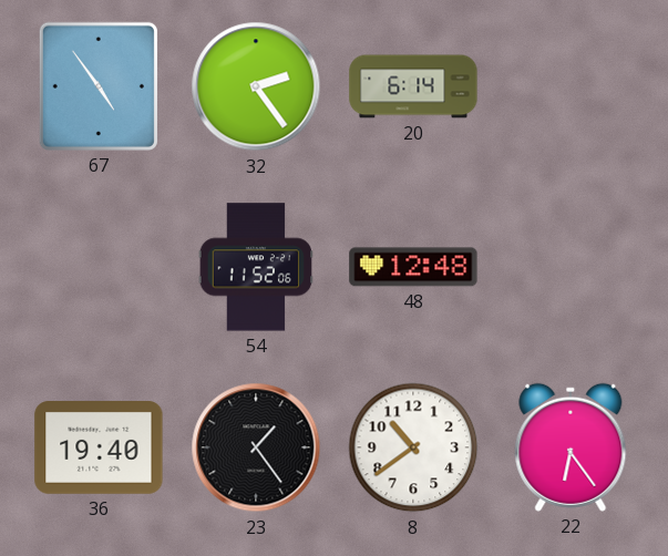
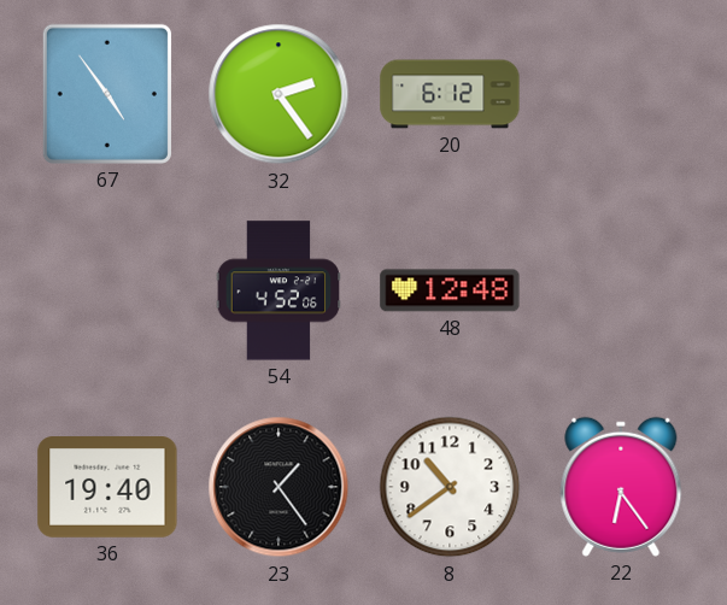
20: 6:14 -> 6:12
54: 11:52 -> 4:52
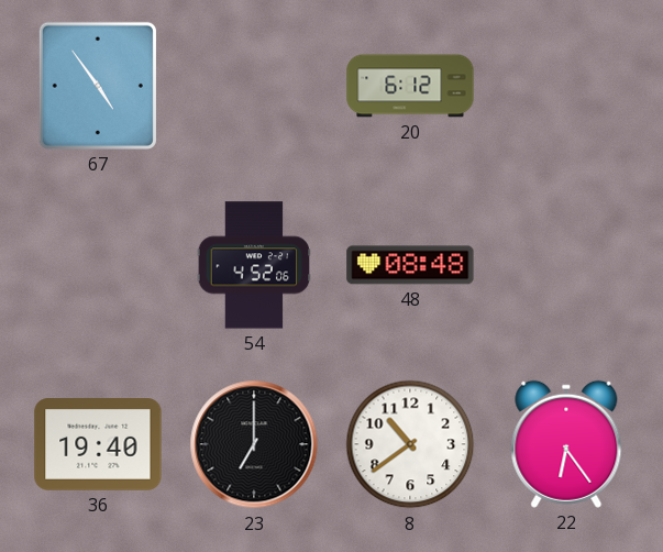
32: 2:24 -> none
48: 12:48 -> 08:48
23: 1:24 -> 7:00
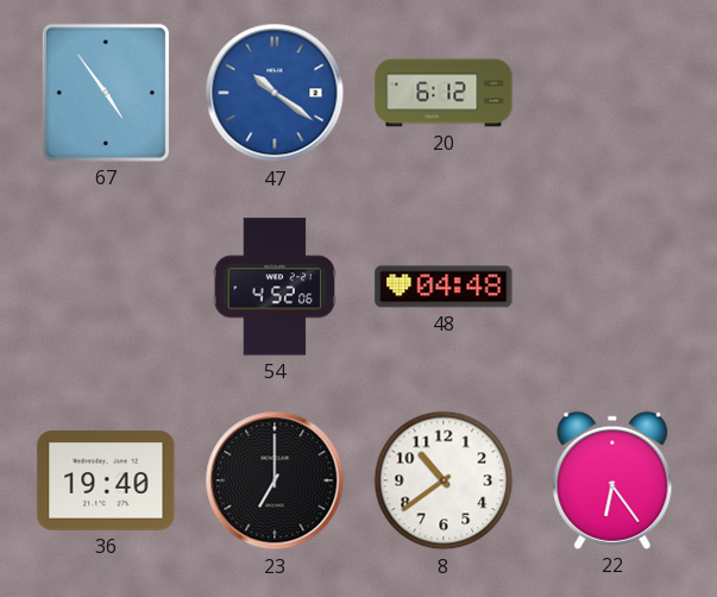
47: none -> 10:21
48: 08:48 -> 04:48
